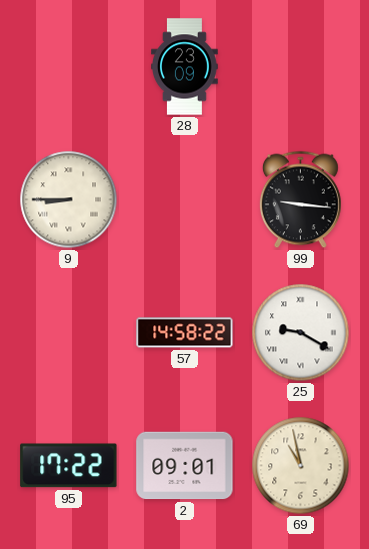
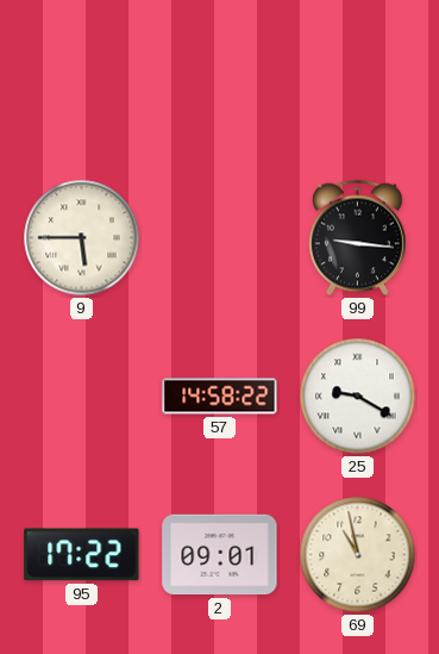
28: 23:09 -> none
9: 8:45 -> 5:45
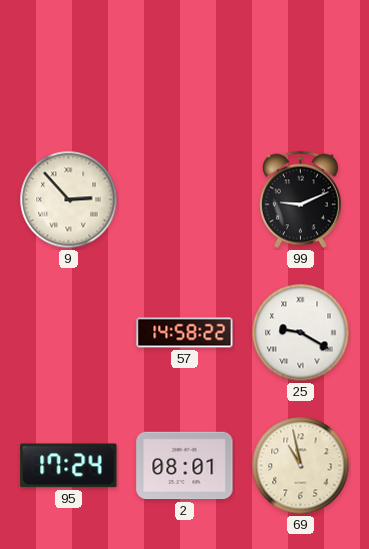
9: 5:45 -> 2:53
99: 9:16 -> 9:11
95: 17:22 -> 17:24
2: 09:01 -> 08:01
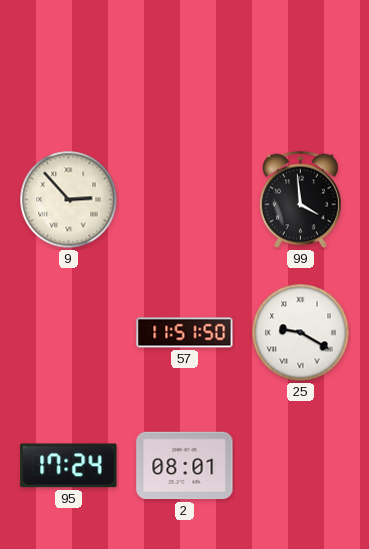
99: 9:11 -> 3:59
57: 14:58 -> 11:51
69: 10:58 -> none
